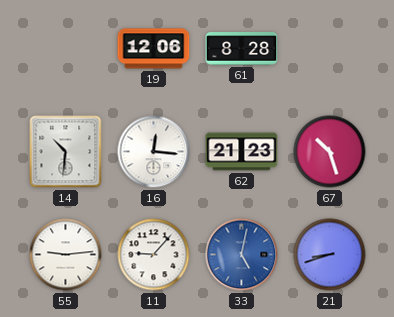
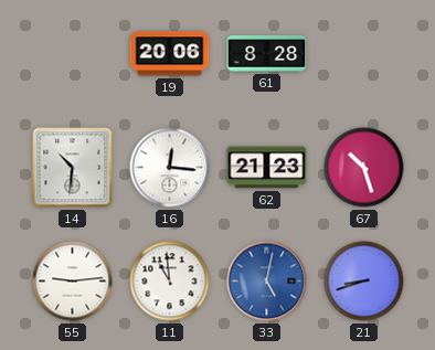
19: 12:06 -> 20:06
11: 9:07 -> 10:59
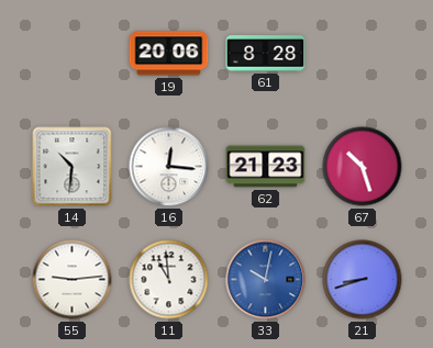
33: 5:02 -> 10:02
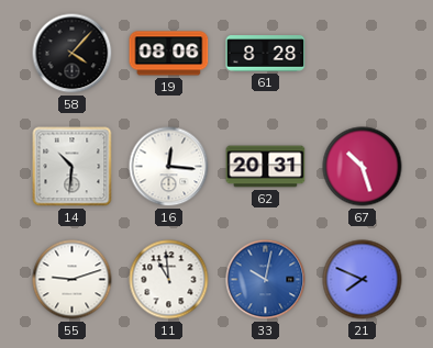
58: none -> 4:07
19: 20:06 -> 08:06
62: 21:23 -> 20:31
55: 9:14 -> 9:12
21: 8:42 -> 7:49
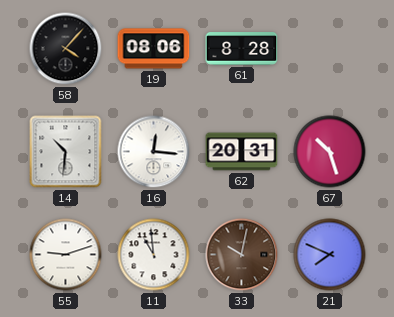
33 dial: blue -> brown
